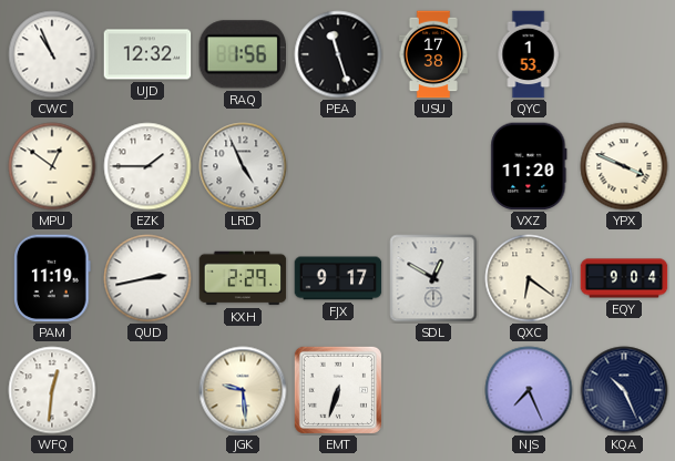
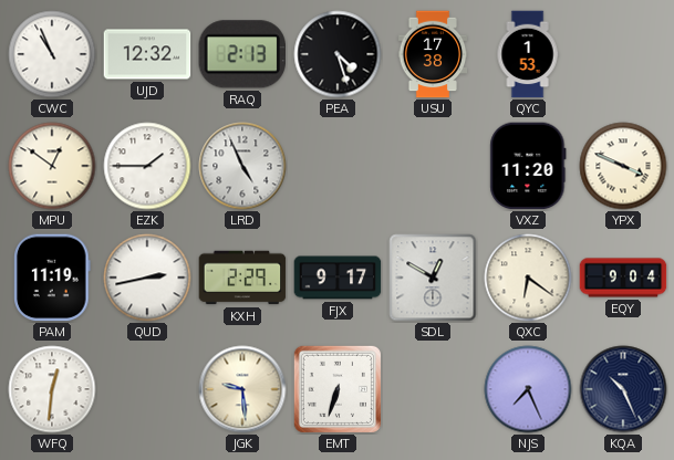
RAQ: 1:56 -> 2:13
PEA: 11:27 -> 4:27
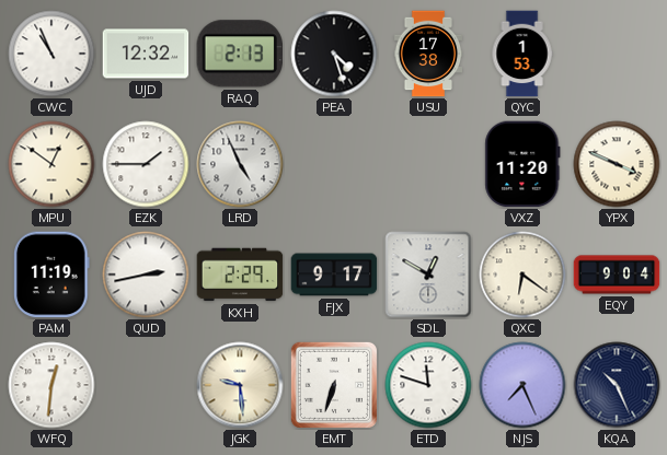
ETD: none -> 11:48
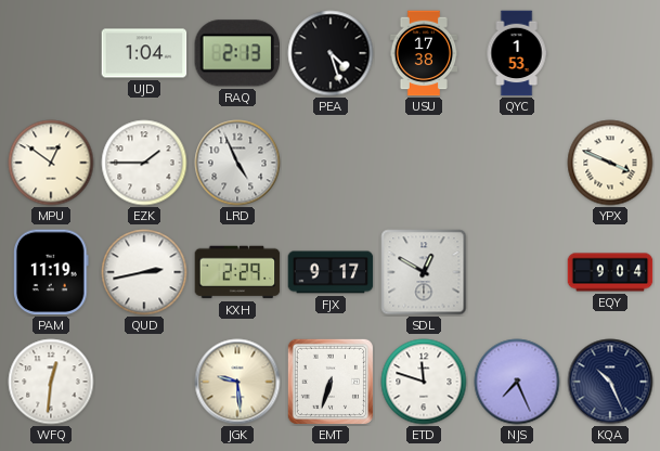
CWC: 10:56 -> none
UJD: 12:32 -> 1:04
VXZ: 11:20 -> none
QXC: 6:21 -> none
